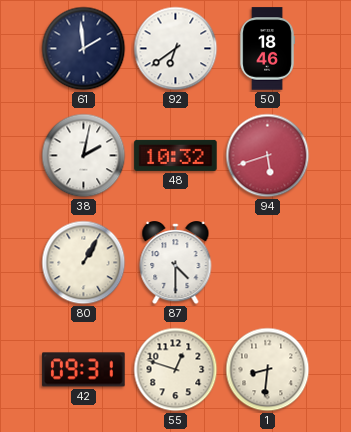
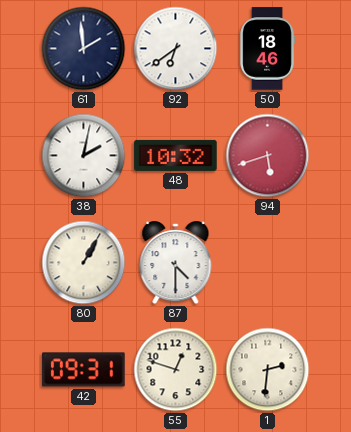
1: 8:31 -> 2:31
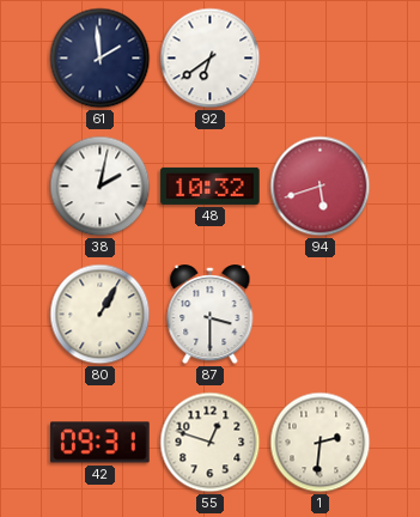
50: 18:46 -> none
87: 4:30 -> 3:30
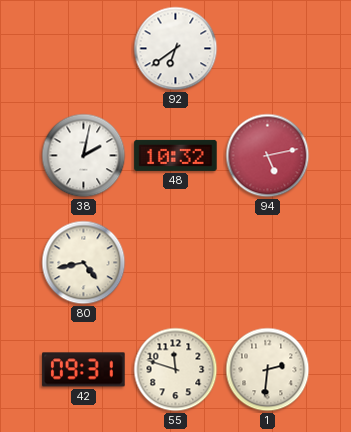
61: 1:59 -> none
94: 5:42 -> 5:13
80: 1:05 -> 4:43
87: 3:30 -> none
55: 12:48 -> 11:48
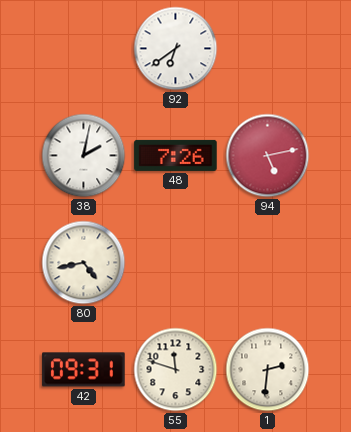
48: 10:32 -> 7:26
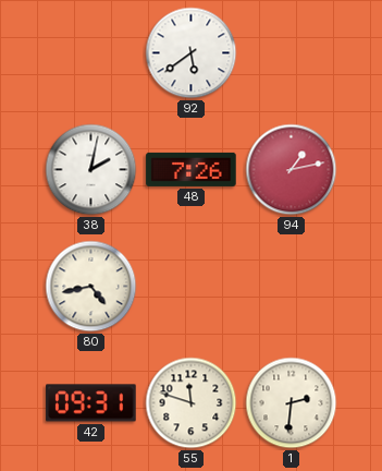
92: 6:39 -> 5:39
94: 5:13 -> 1:13
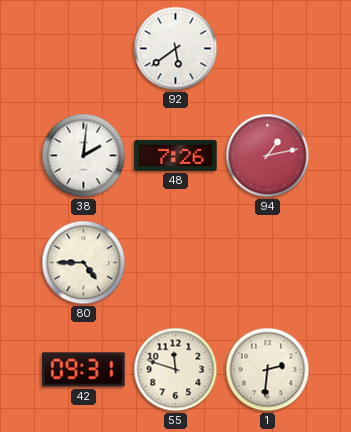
38: 2:02 -> 2:01
80: 4:43 -> 4:45
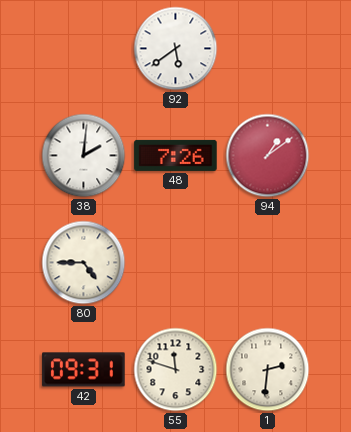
94: 1:13 -> 1:09
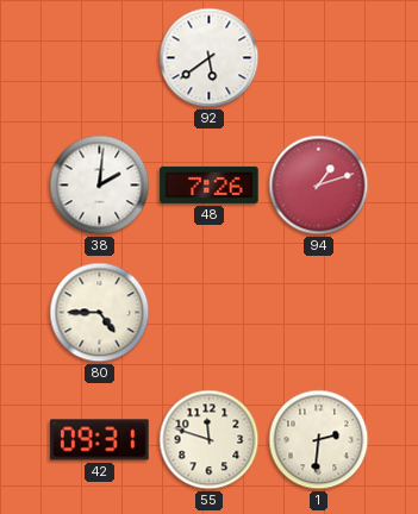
94: 1:09 -> 1:12
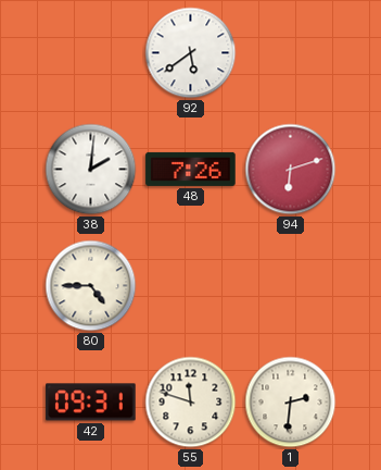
94: 1:12 -> 6:12
